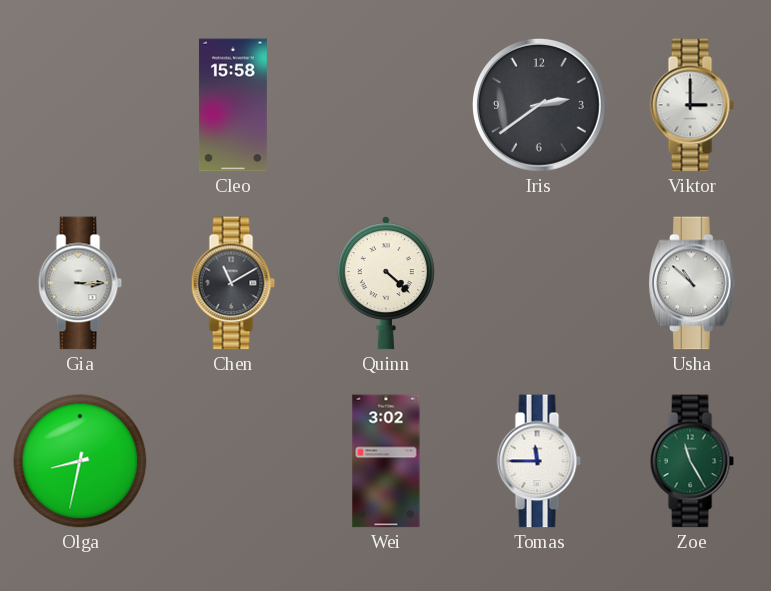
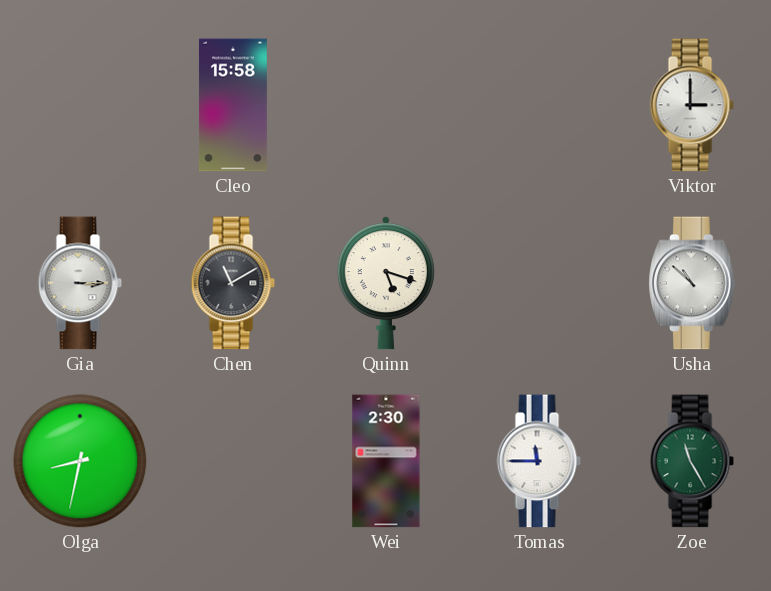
Iris: 2:39 -> none
Quinn: 4:22 -> 5:18
Wei: 3:02 -> 2:30
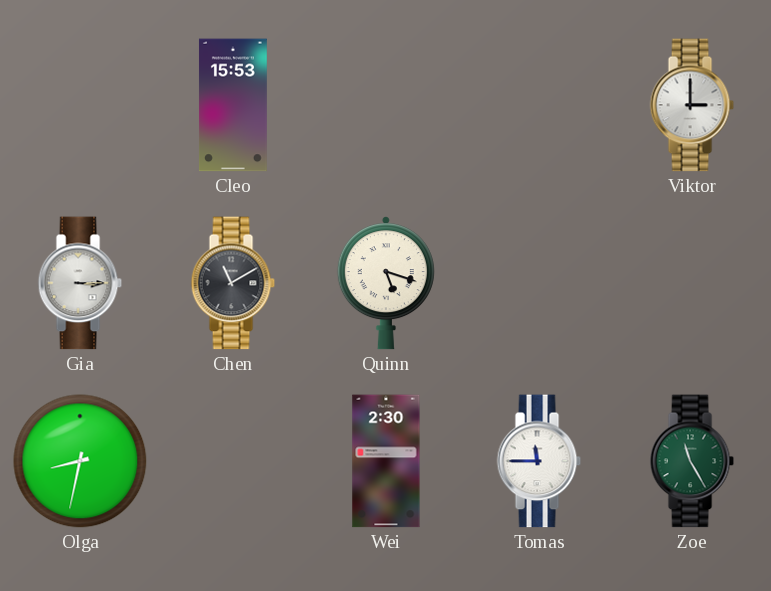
Cleo: 15:58 -> 15:53
Usha: 10:52 -> none
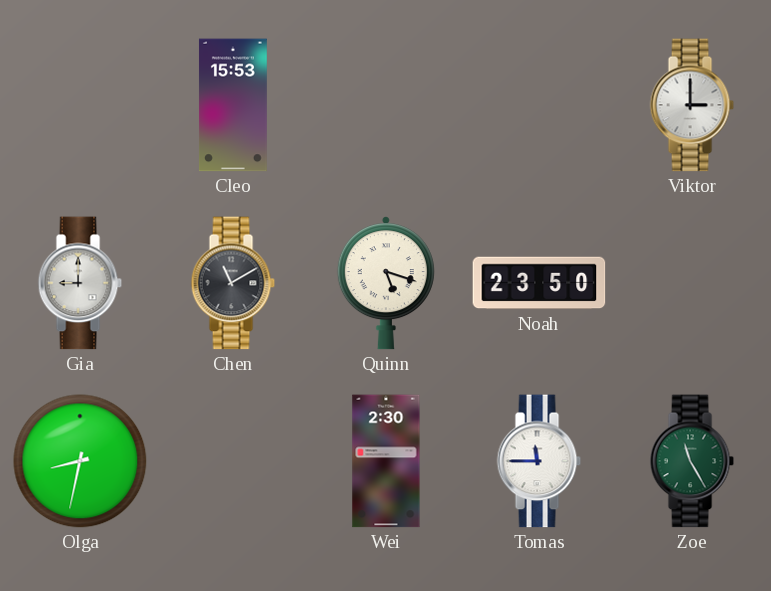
Gia: 3:15 -> 9:00
Noah: none -> 23:50
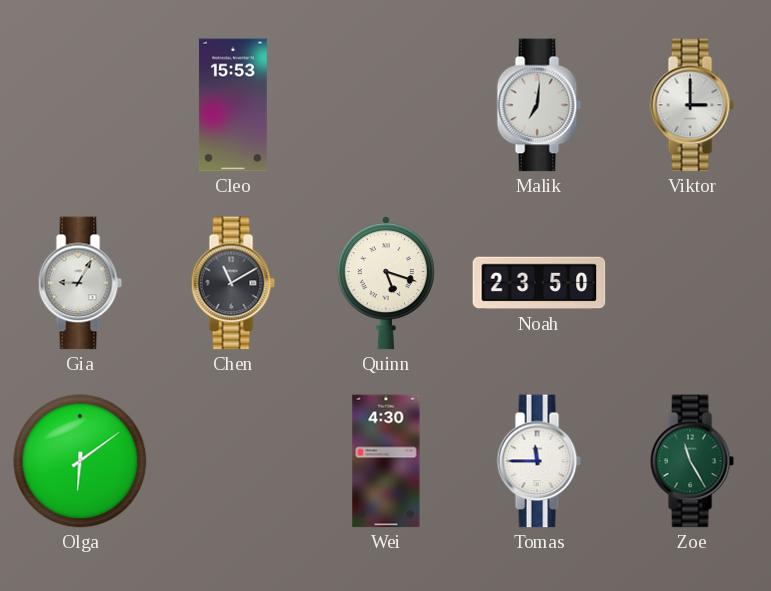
Malik: none -> 7:01
Gia: 9:00 -> 9:05
Olga: 8:32 -> 6:09
Wei: 2:30 -> 4:30
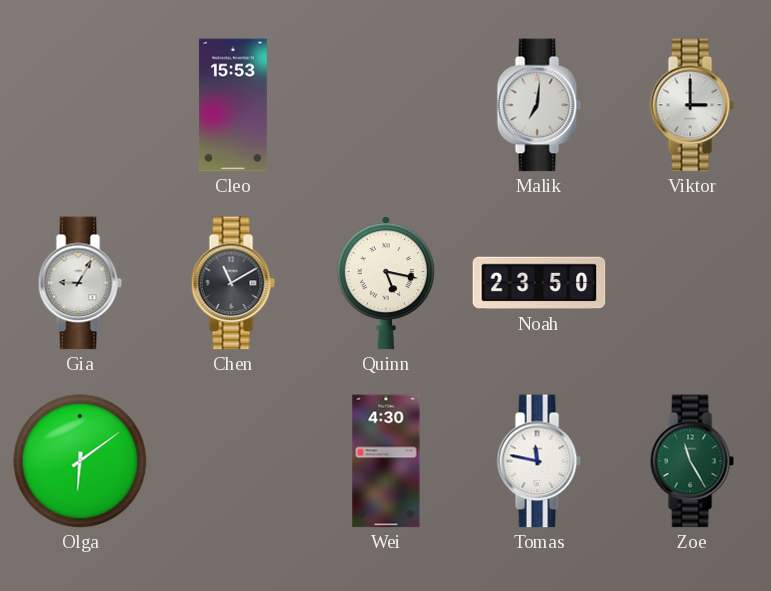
Quinn: 5:18 -> 5:17
Tomas: 11:45 -> 11:47
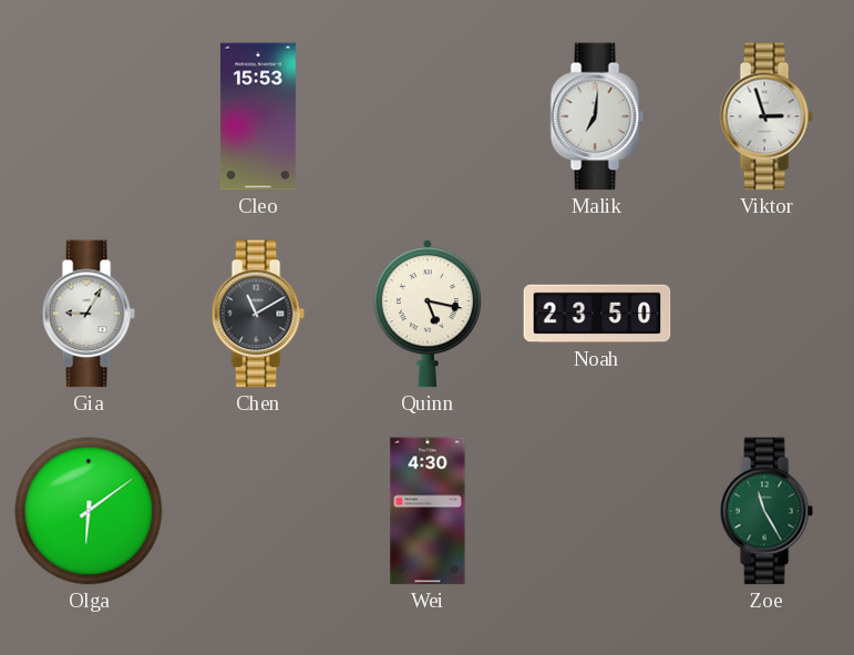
Viktor: 3:00 -> 2:57
Tomas: 11:47 -> none
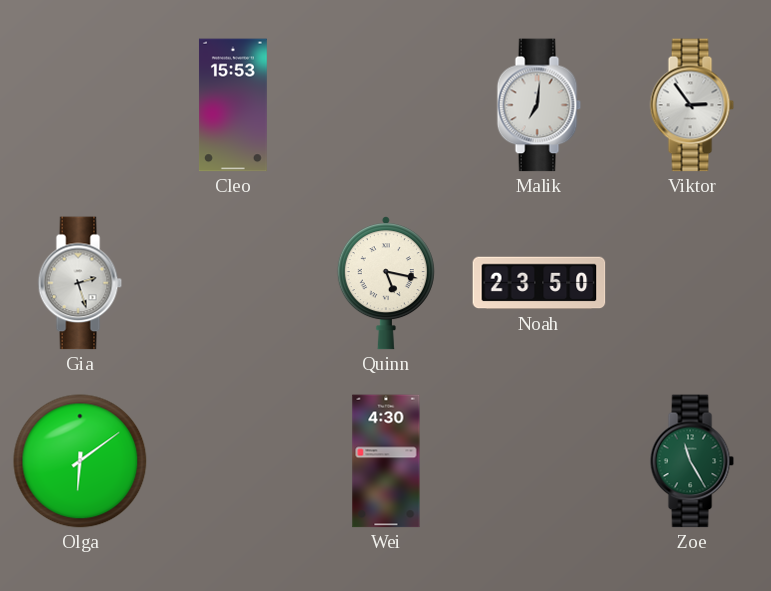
Viktor: 2:57 -> 2:54
Gia: 9:05 -> 2:27
Chen: 11:10 -> none
